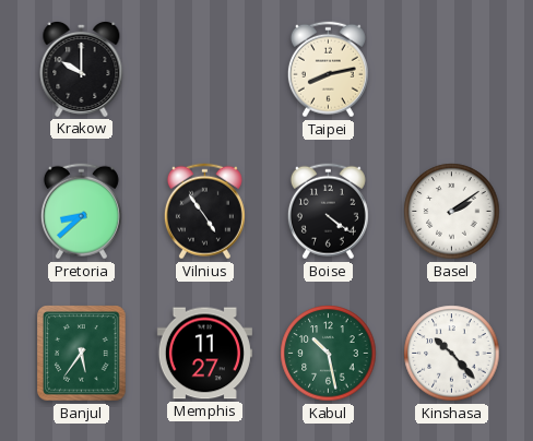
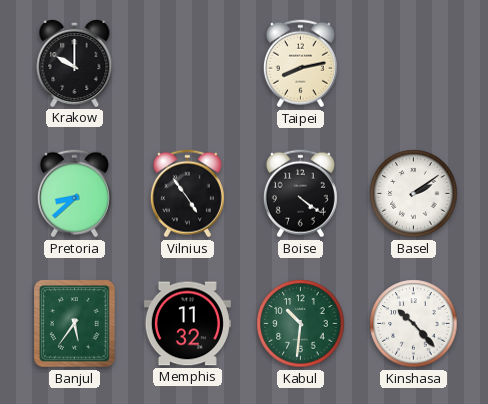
Memphis: 11:27 -> 11:32
Kabul: 10:28 -> 10:31
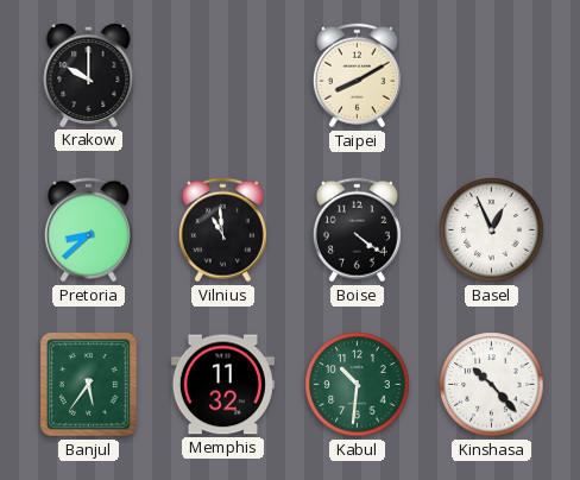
Taipei: 8:13 -> 8:10
Vilnius: 4:54 -> 10:59
Basel: 2:09 -> 12:56
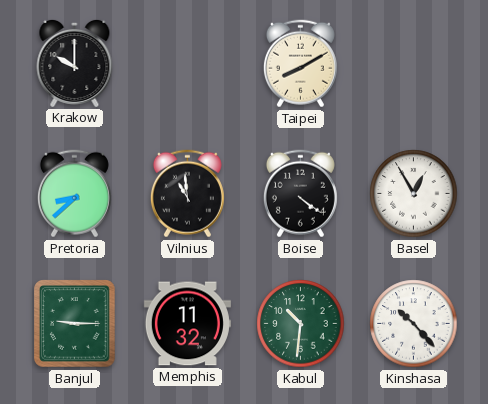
Basel: 12:56 -> 12:55
Banjul: 5:36 -> 9:15
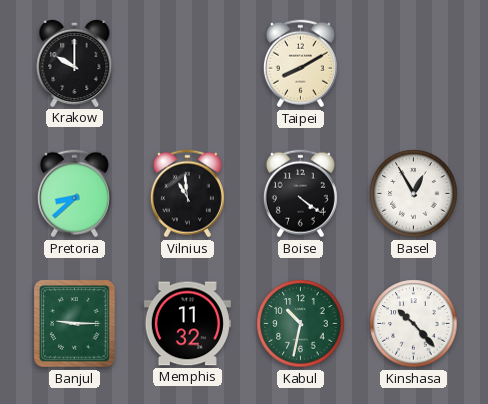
Kabul: 10:31 -> 10:32
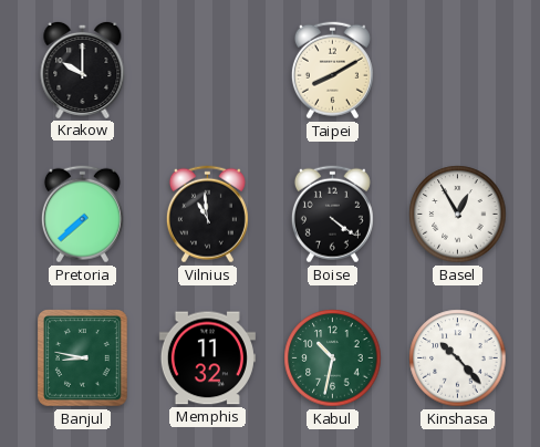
Pretoria: 8:38 -> 7:38
Banjul: 9:15 -> 8:47
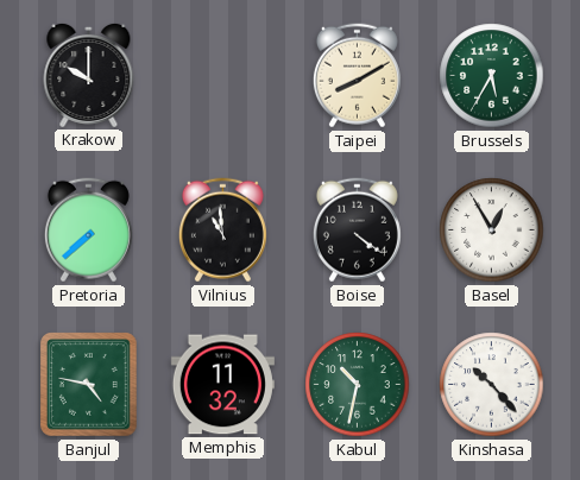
Brussels: none -> 5:35
Banjul: 8:47 -> 4:47
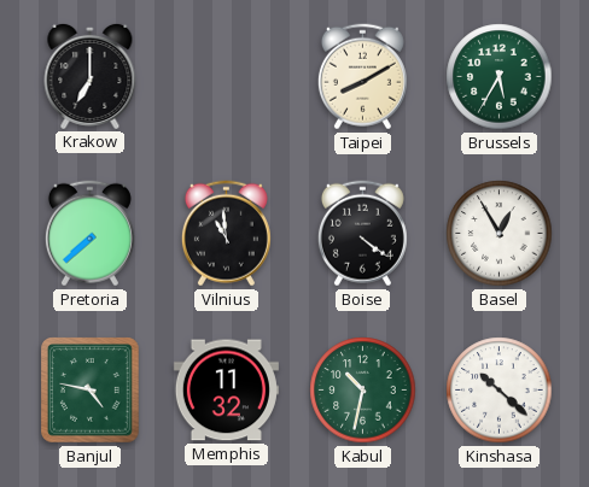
Krakow: 10:00 -> 7:00
Kinshasa: 10:23 -> 10:22
